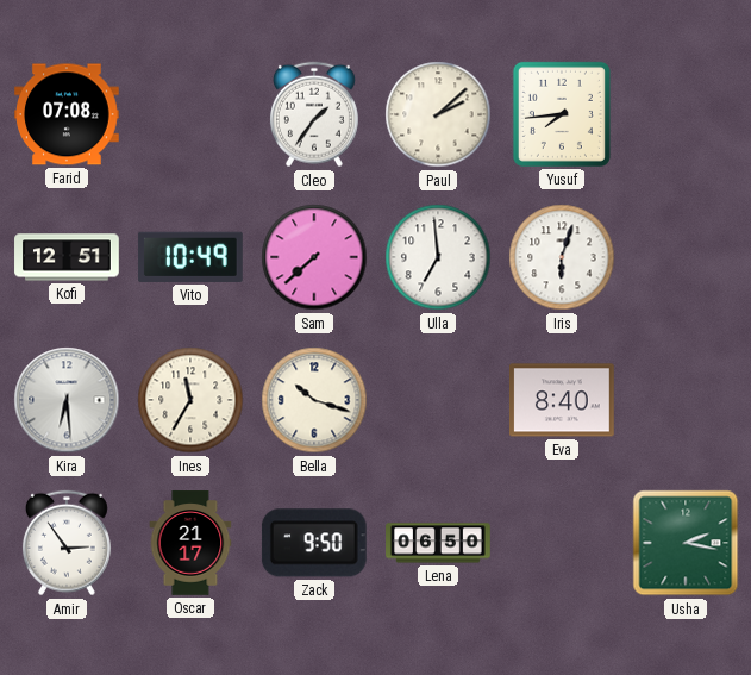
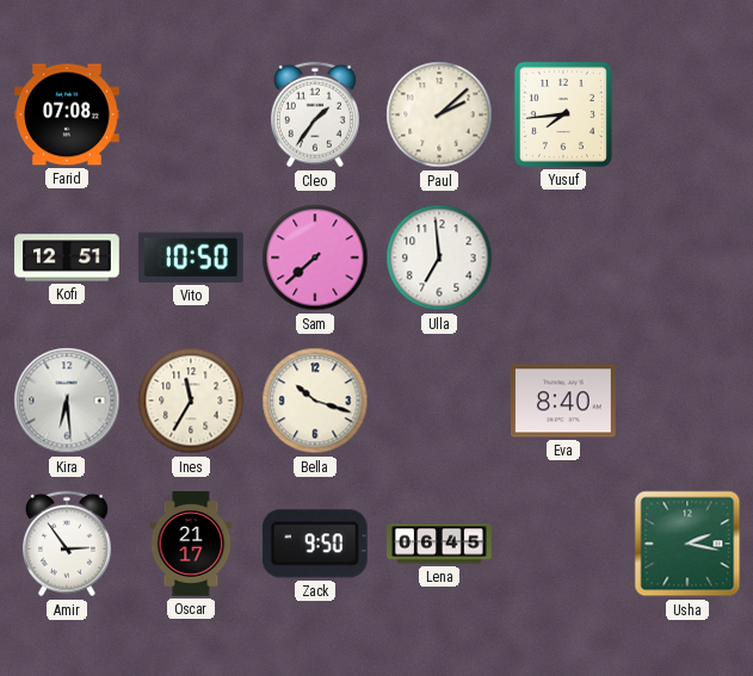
Vito: 10:49 -> 10:50
Iris: 6:03 -> none
Lena: 06:50 -> 06:45
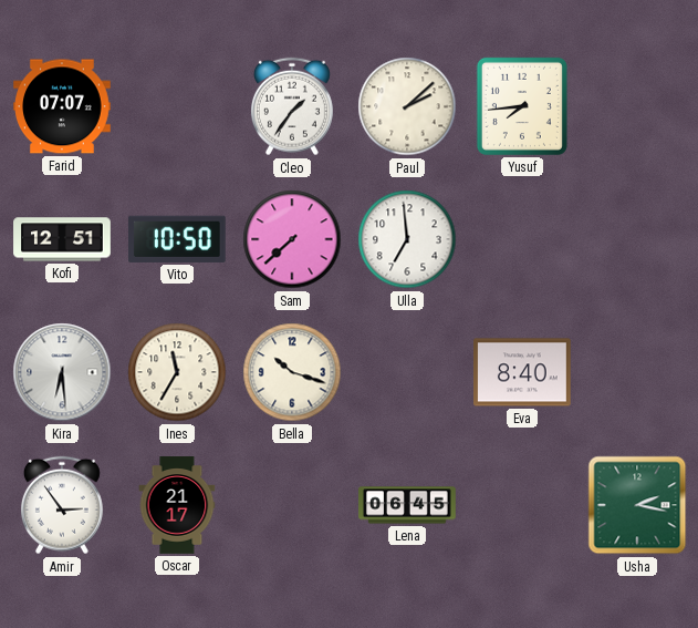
Farid: 07:08 -> 07:07
Zack: 9:50 -> none
